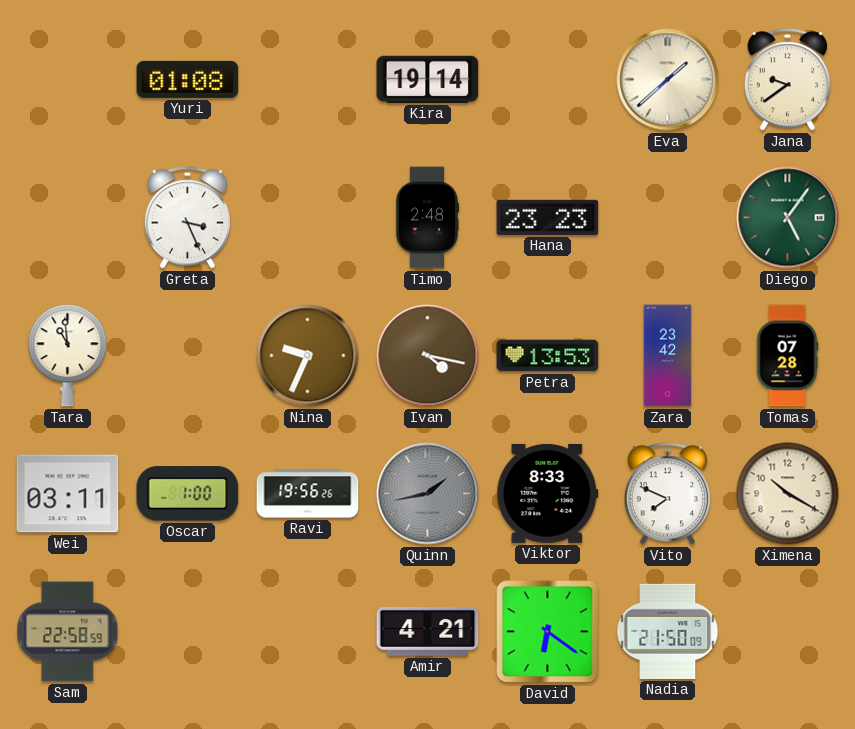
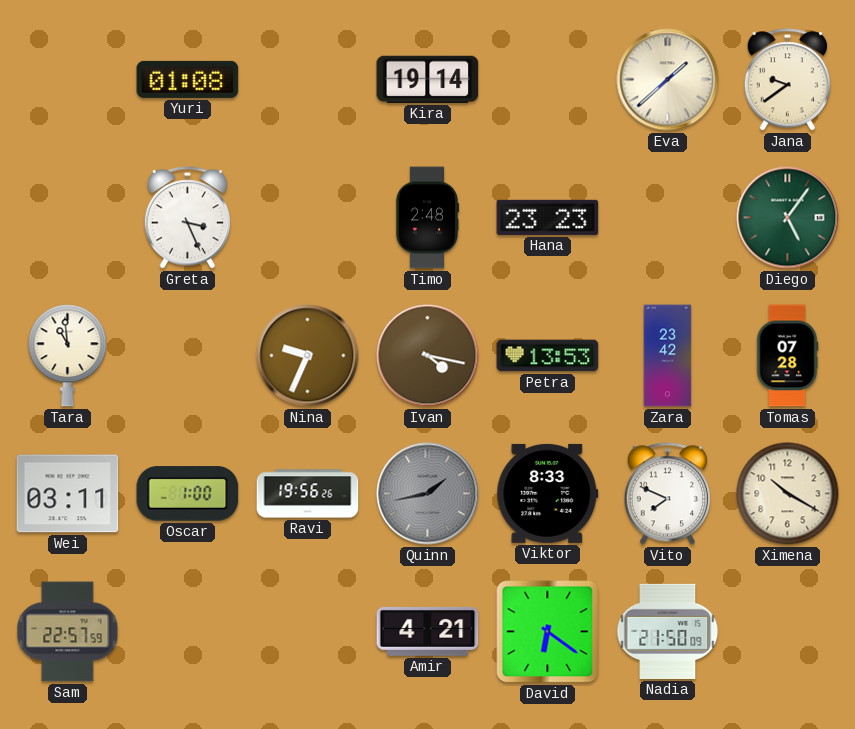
Sam: 22:58 -> 22:57
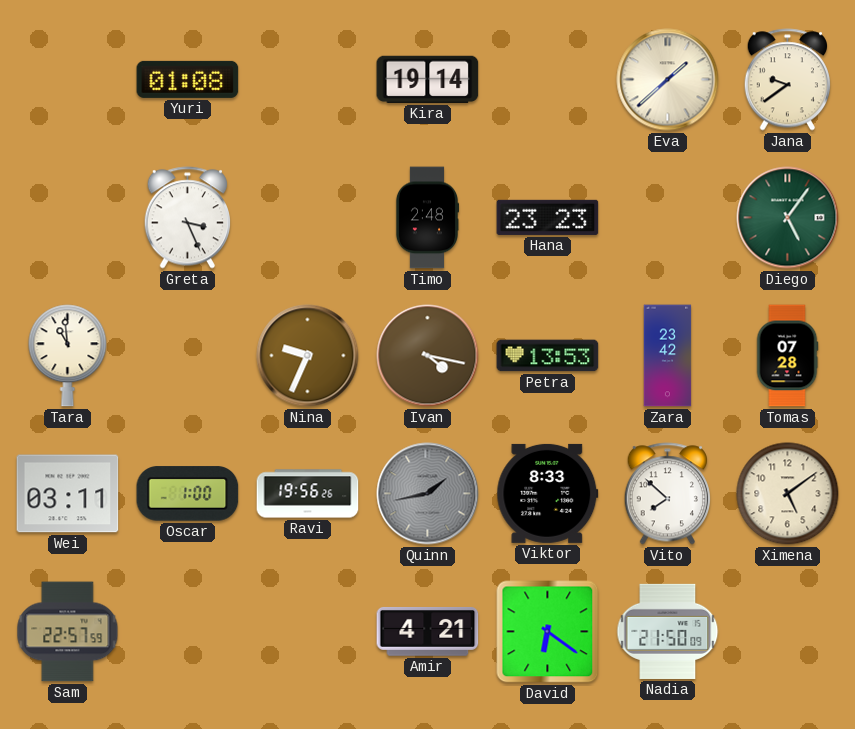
Vito: 7:49 -> 7:52
Ximena: 10:20 -> 5:09
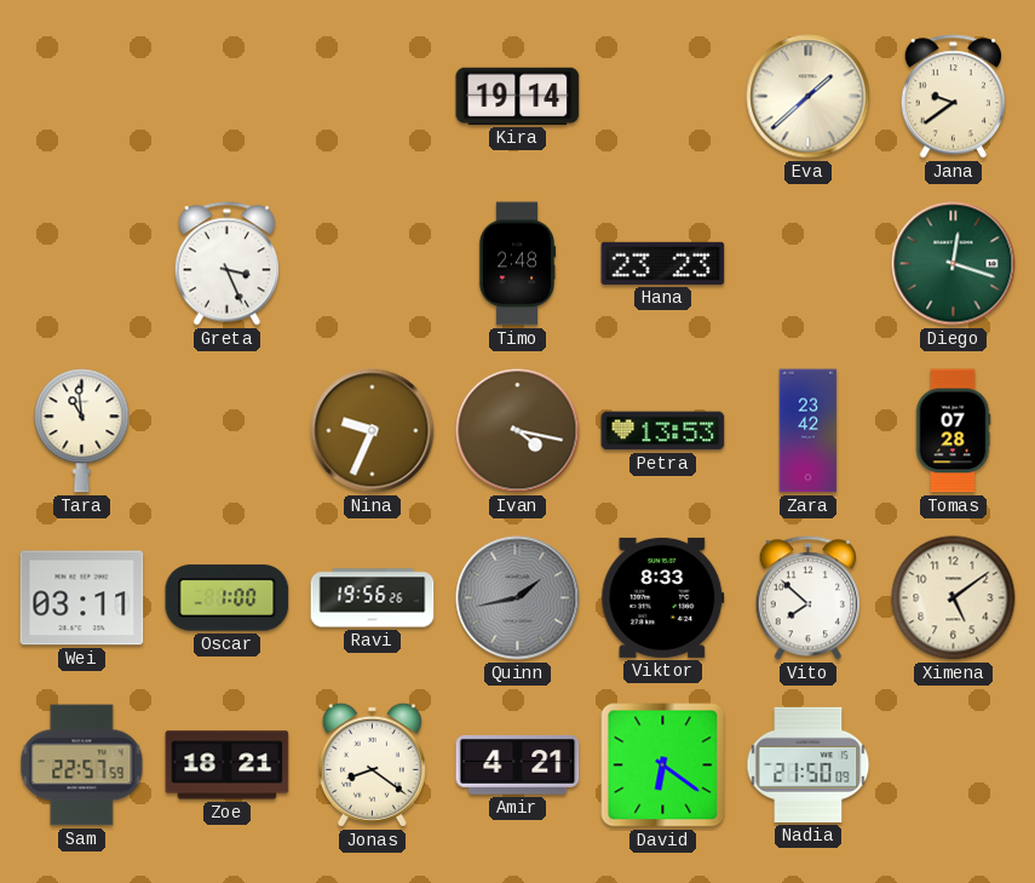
Yuri: 01:08 -> none
Diego: 5:06 -> 12:18
Zoe: none -> 18:21
Jonas: none -> 8:21
